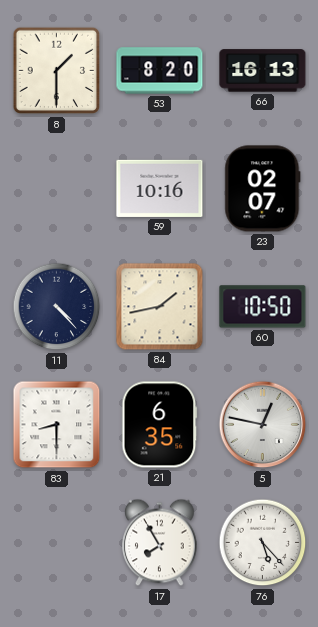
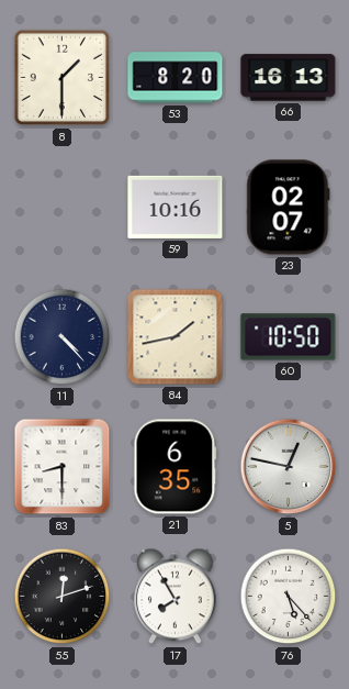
55: none -> 12:12
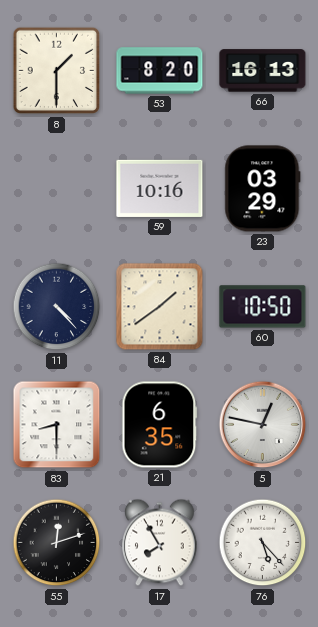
23: 02:07 -> 03:29
84: 1:43 -> 1:39
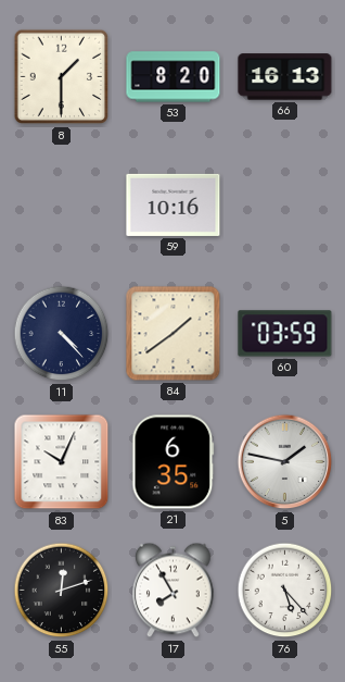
23: 03:29 -> none
60: 10:50 -> 03:59
83: 8:30 -> 10:04
5: 12:47 -> 1:47
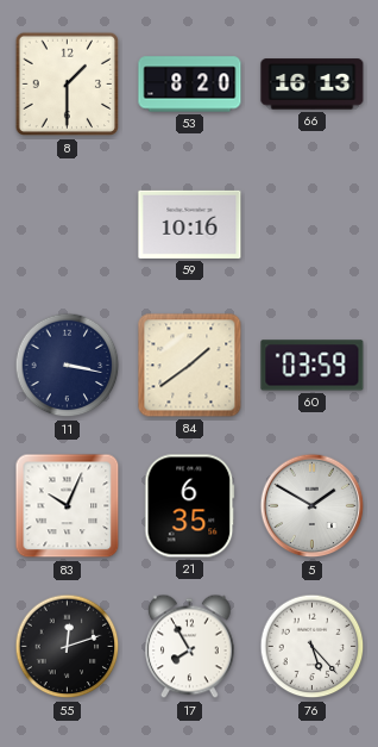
11: 4:23 -> 3:17
5: 1:47 -> 1:50
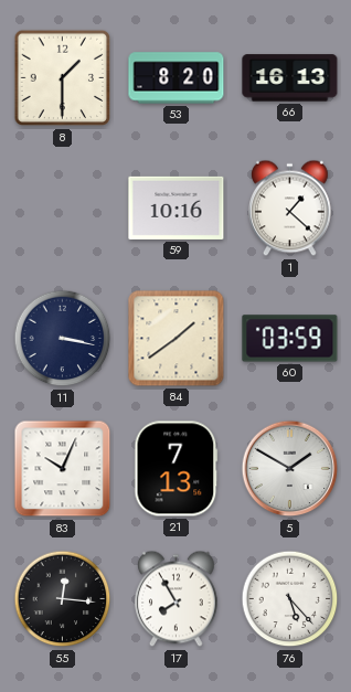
1: none -> 1:22
21: 6:35 -> 7:13
55: 12:12 -> 12:16
